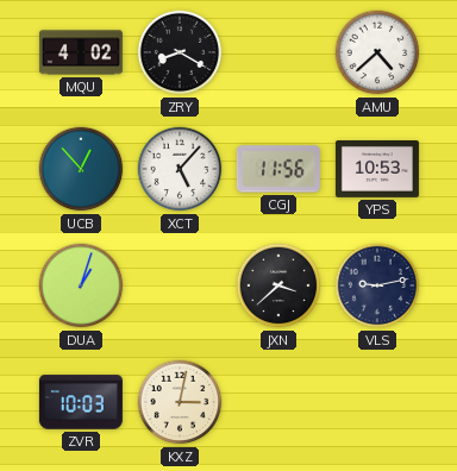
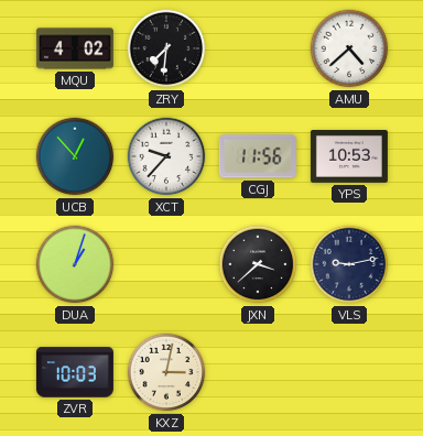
ZRY: 8:20 -> 7:31
XCT: 5:07 -> 9:37
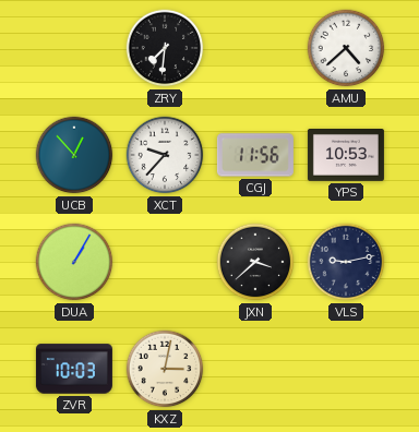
MQU: 4:02 -> none
DUA: 1:03 -> 1:05
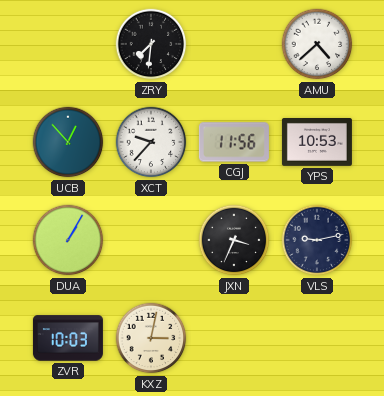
JXN: 3:38 -> 3:34
